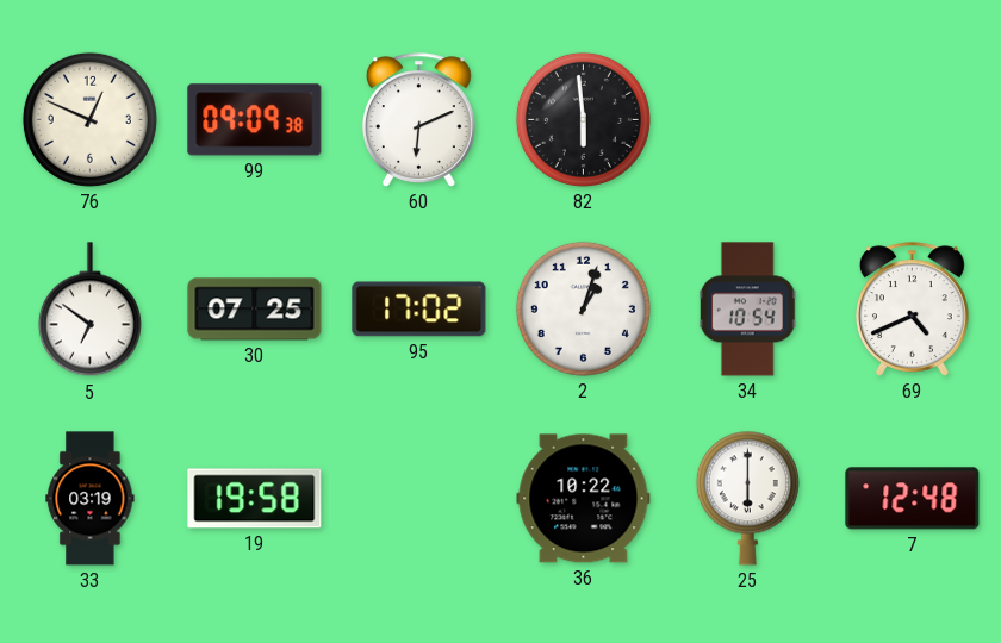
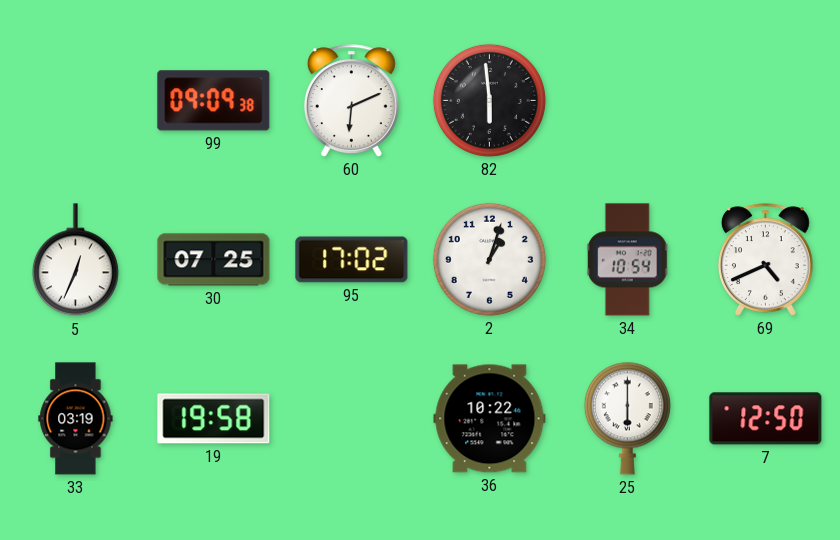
76: 12:49 -> none
5: 6:51 -> 12:34
7: 12:48 -> 12:50
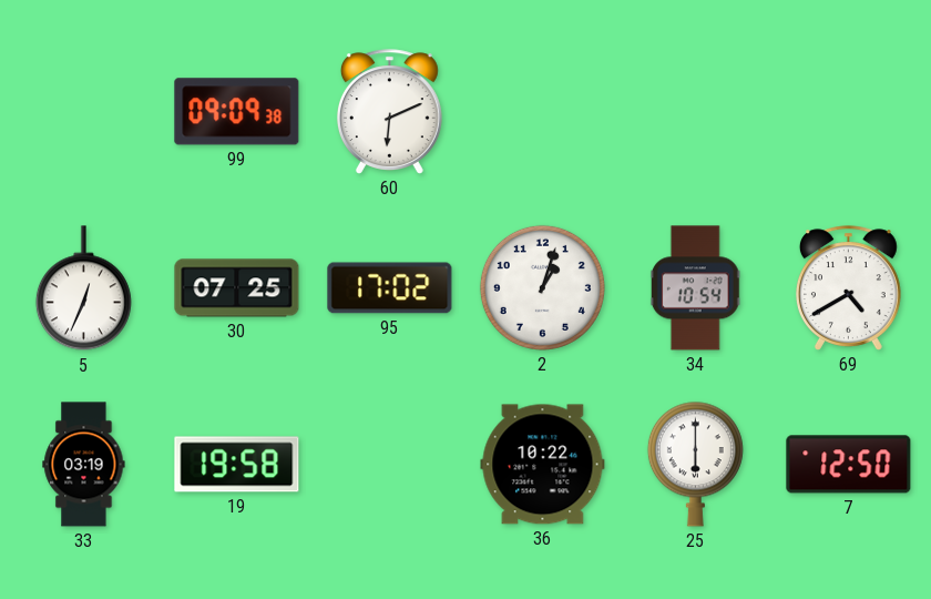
82: 5:59 -> none
69: 4:41 -> 4:40
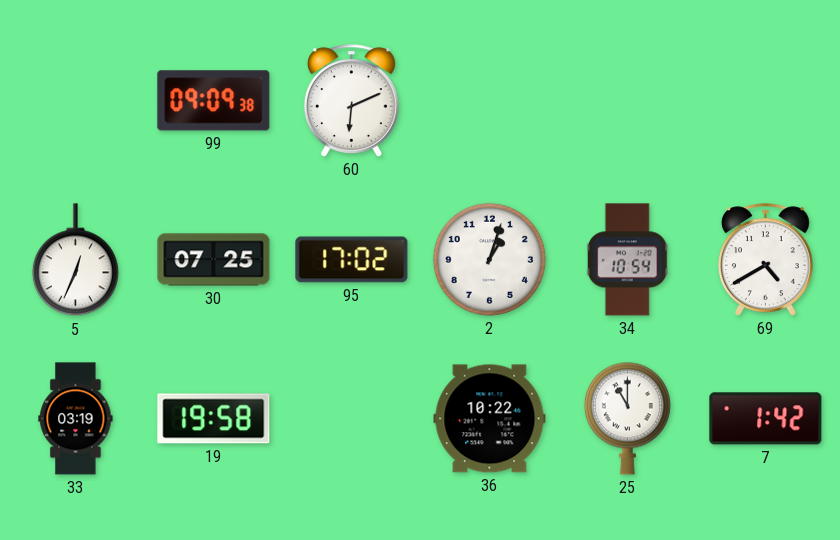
25: 6:00 -> 11:00
7: 12:50 -> 1:42
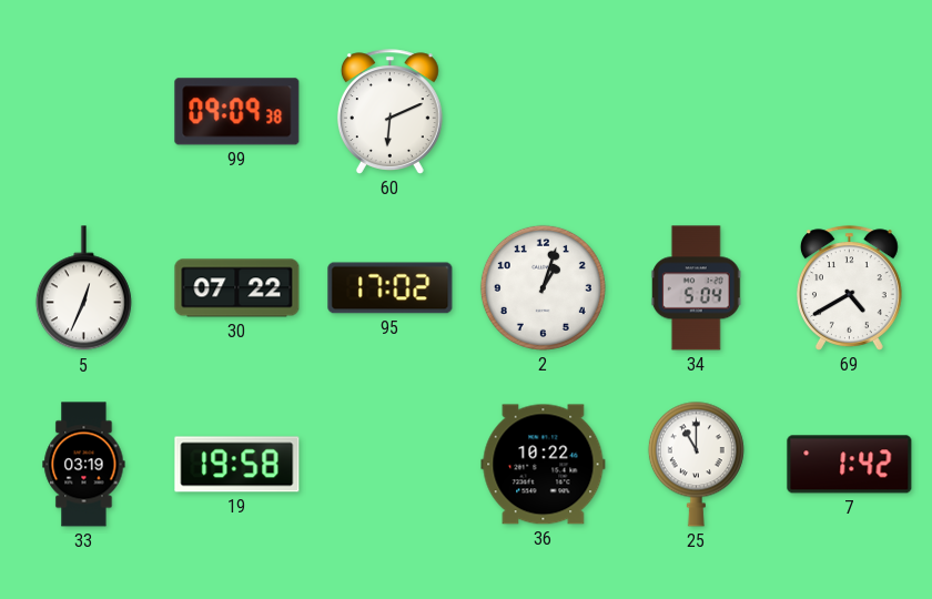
30: 07:25 -> 07:22
34: 10:54 -> 5:04
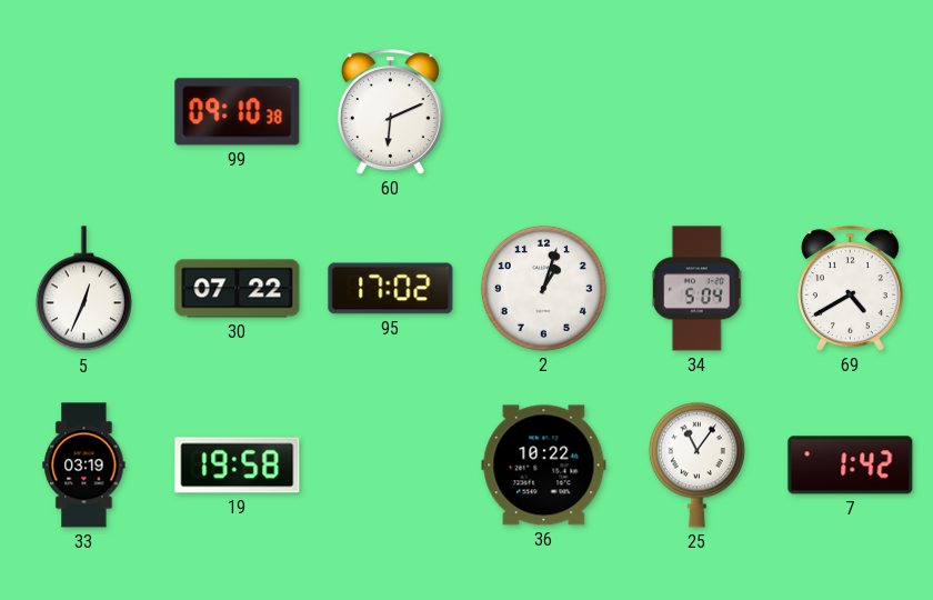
99: 09:09 -> 09:10
25: 11:00 -> 11:06
